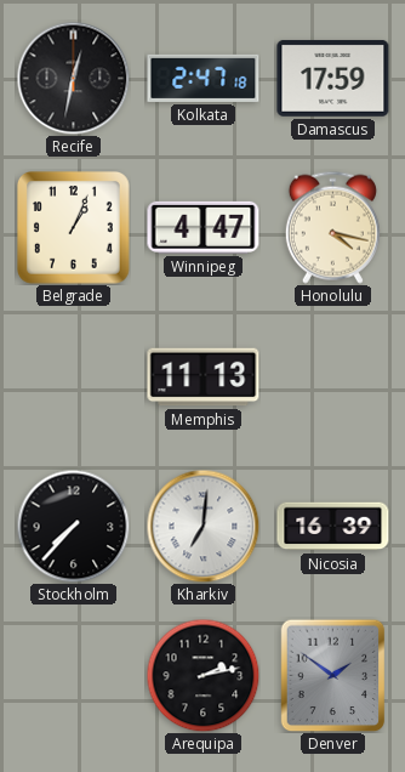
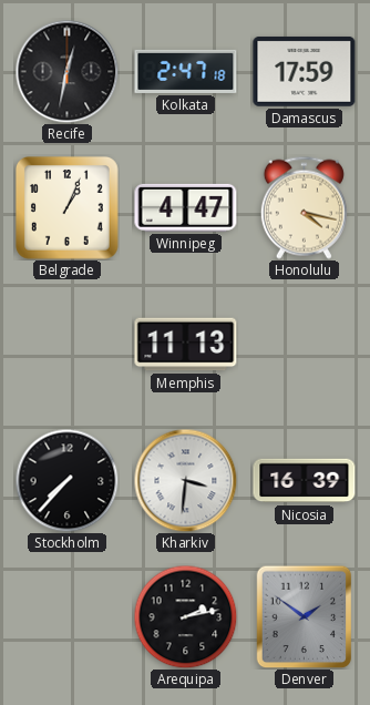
Kharkiv: 7:01 -> 3:31
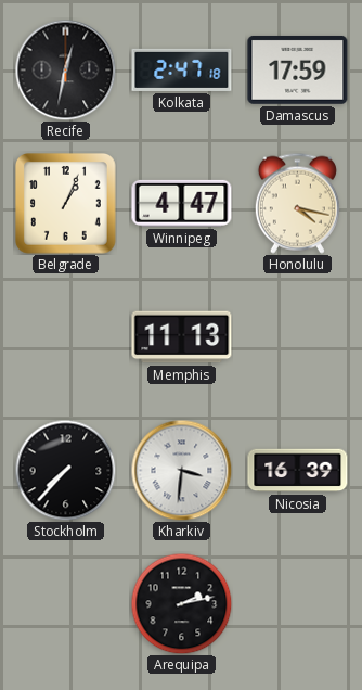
Denver: 1:51 -> none
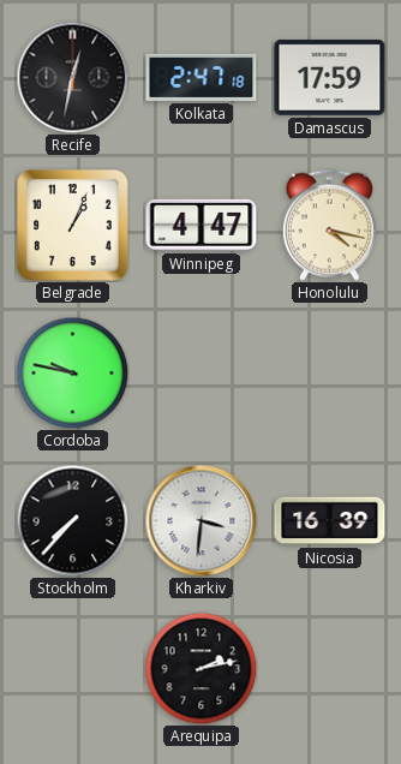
Cordoba: none -> 9:47
Memphis: 11:13 -> none
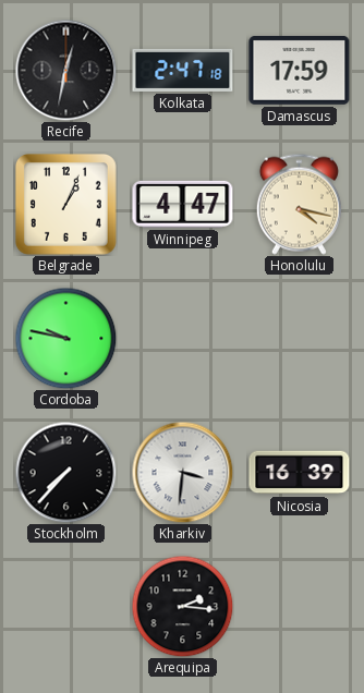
Arequipa: 2:13 -> 2:16
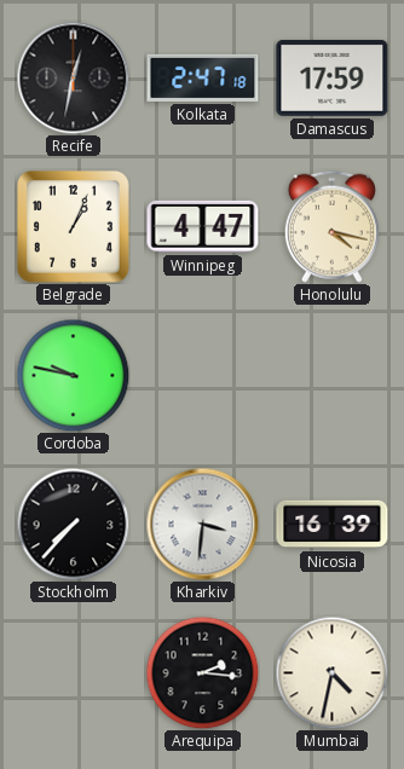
Mumbai: none -> 4:32
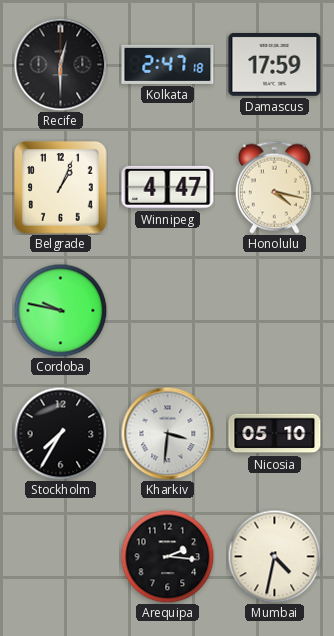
Recife: 12:32 -> 12:30
Stockholm: 7:37 -> 7:35
Nicosia: 16:39 -> 05:10
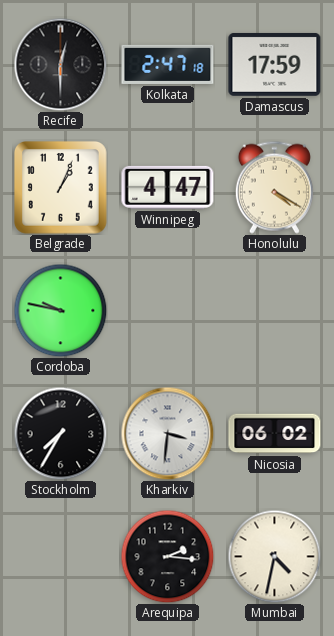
Honolulu: 4:17 -> 4:20
Nicosia: 05:10 -> 06:02
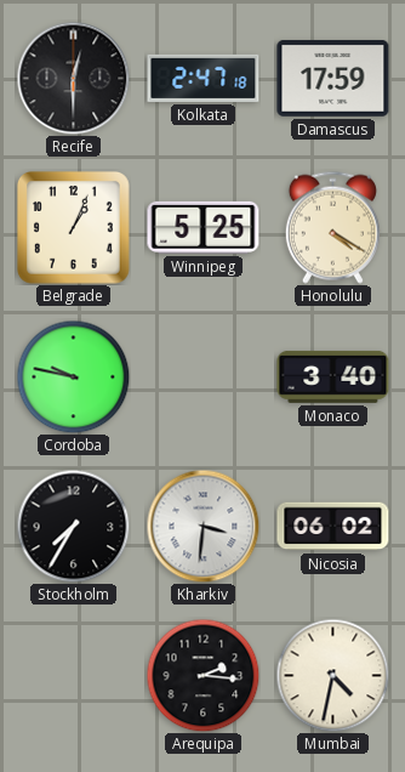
Winnipeg: 4:47 -> 5:25
Monaco: none -> 3:40
